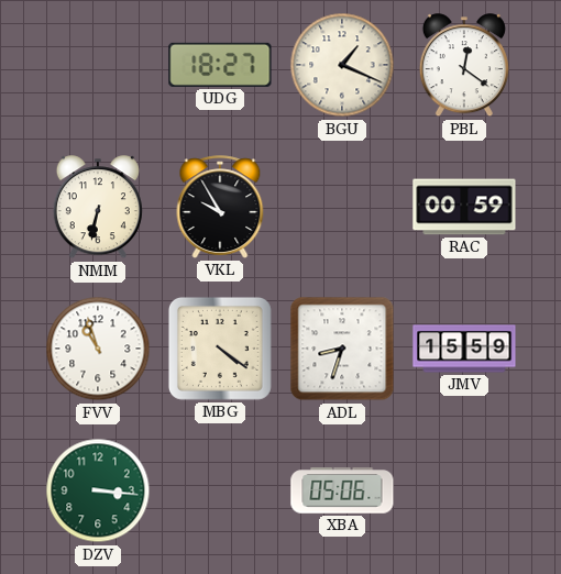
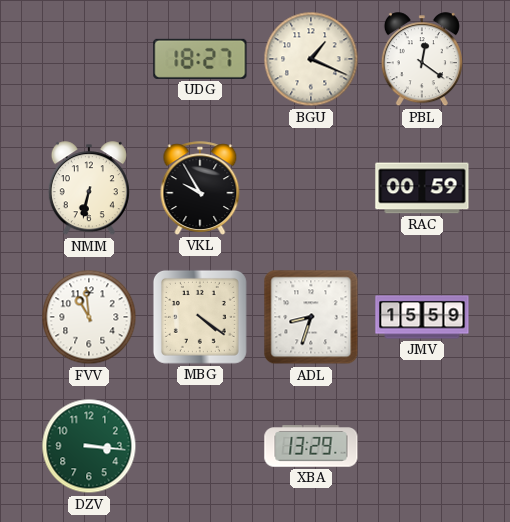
FVV: 10:57 -> 10:59
XBA: 05:06 -> 13:29
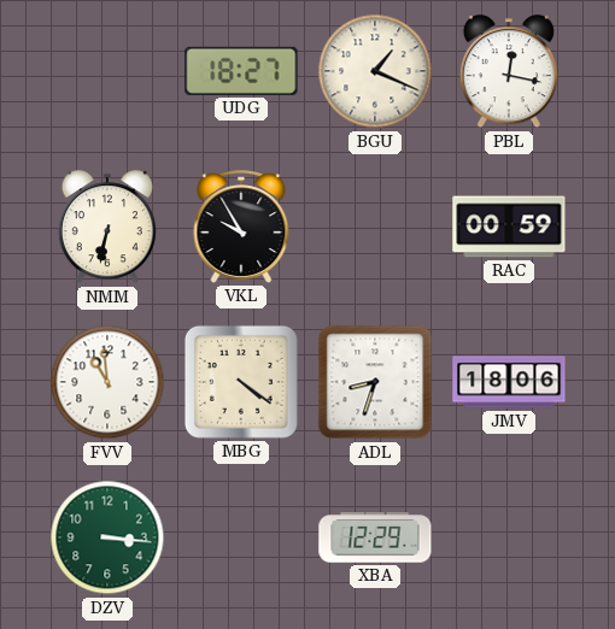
PBL: 12:21 -> 12:17
JMV: 15:59 -> 18:06
XBA: 13:29 -> 12:29
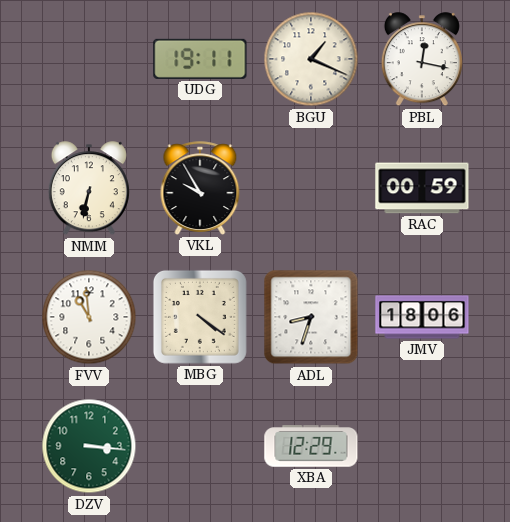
UDG: 18:27 -> 19:11
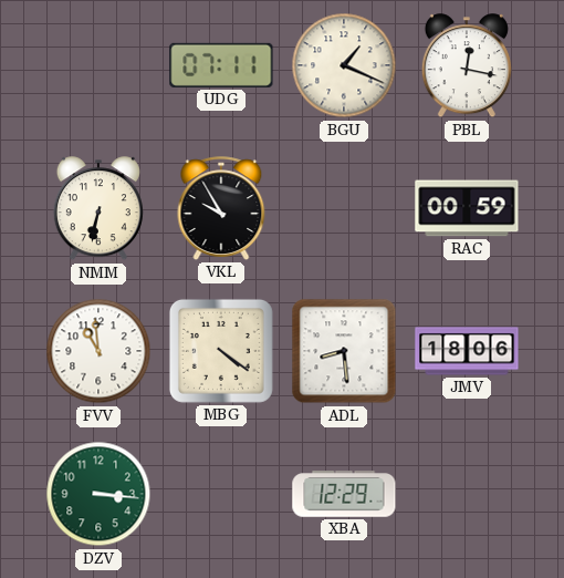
UDG: 19:11 -> 07:11
ADL: 8:33 -> 8:29
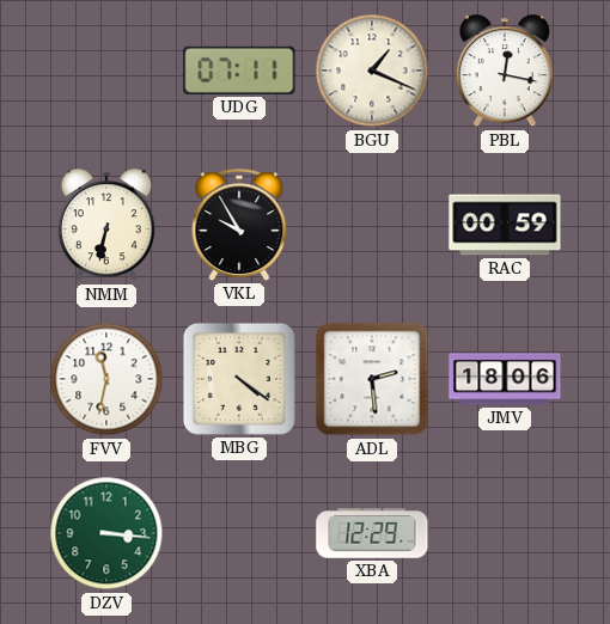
FVV: 10:59 -> 11:32
ADL: 8:29 -> 2:29
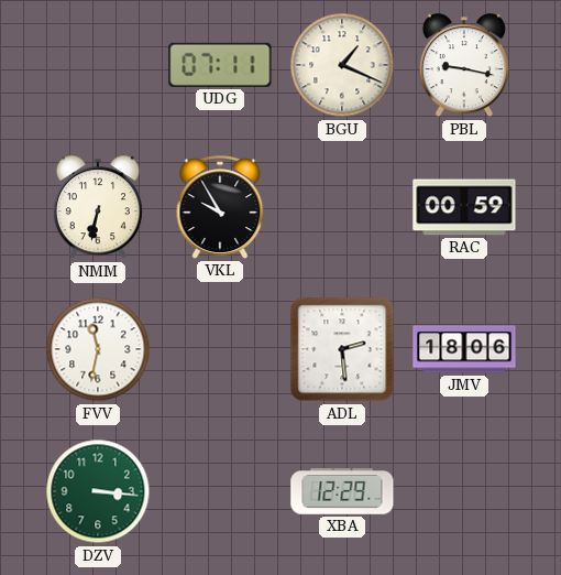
PBL: 12:17 -> 9:17
MBG: 4:21 -> none
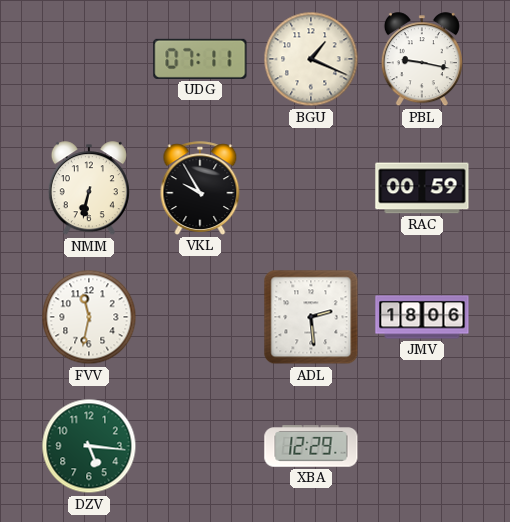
DZV: 3:16 -> 5:16
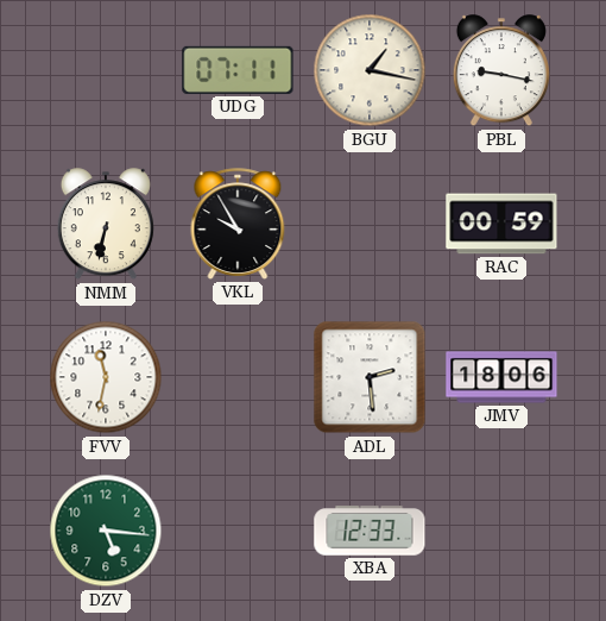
BGU: 1:19 -> 1:17
XBA: 12:29 -> 12:33
